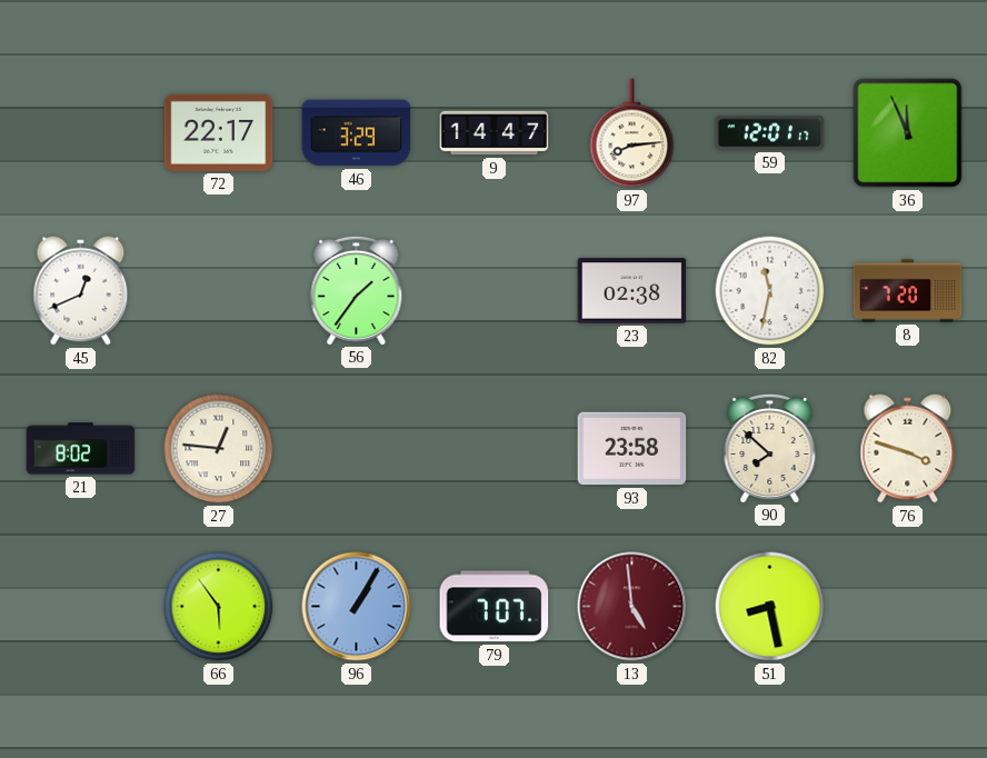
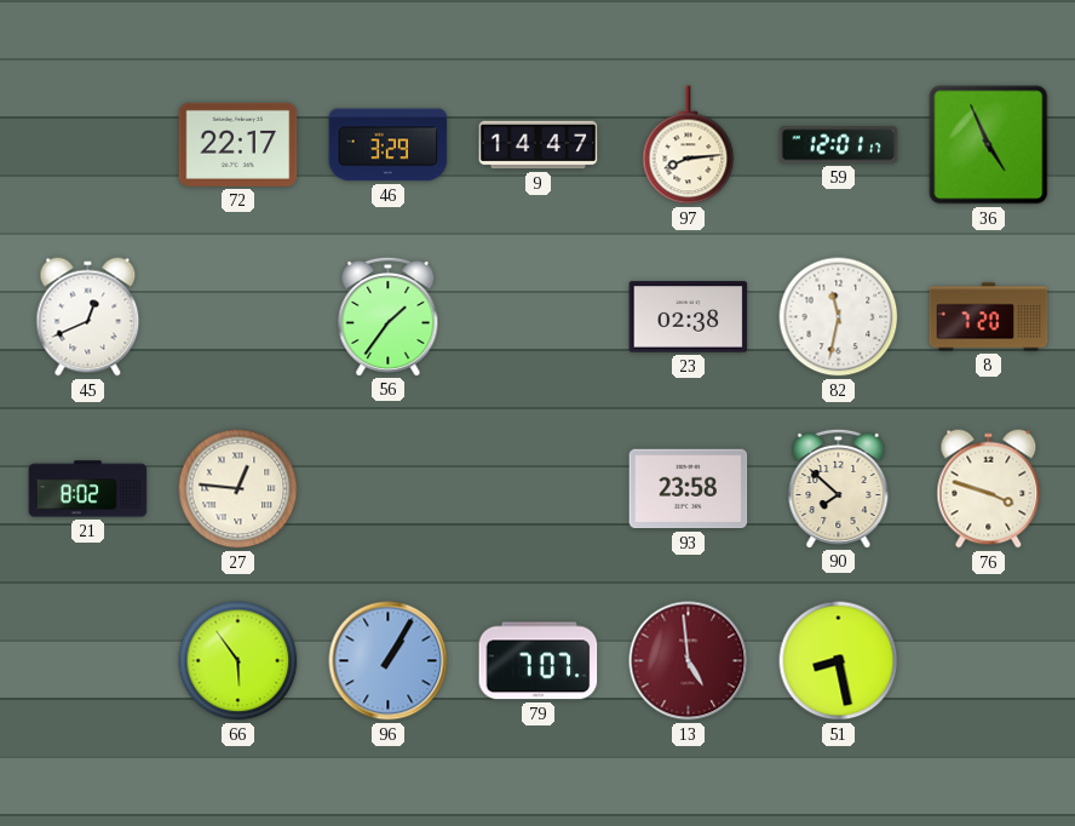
36: 11:56 -> 4:56
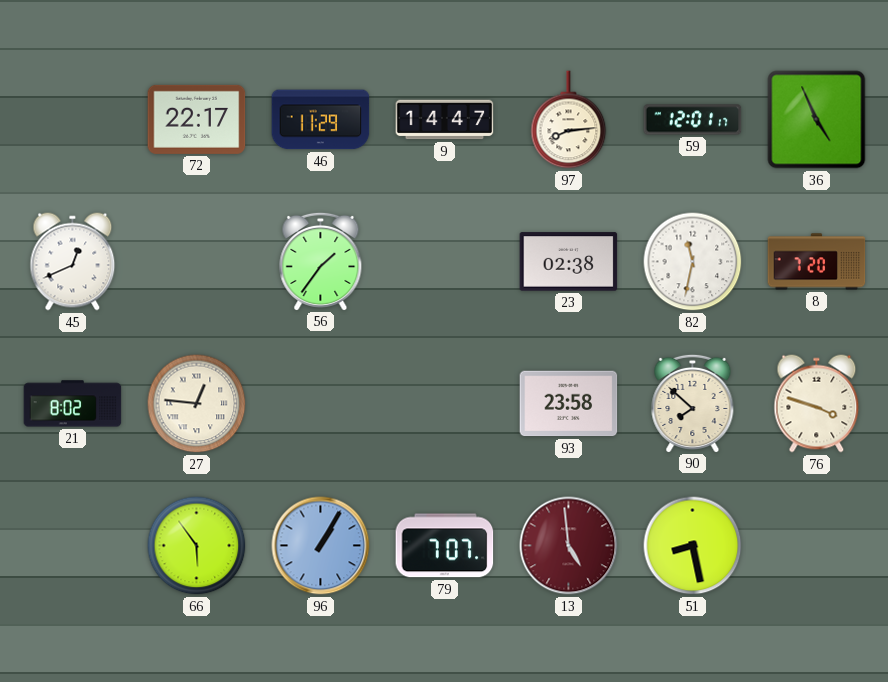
46: 3:29 -> 11:29
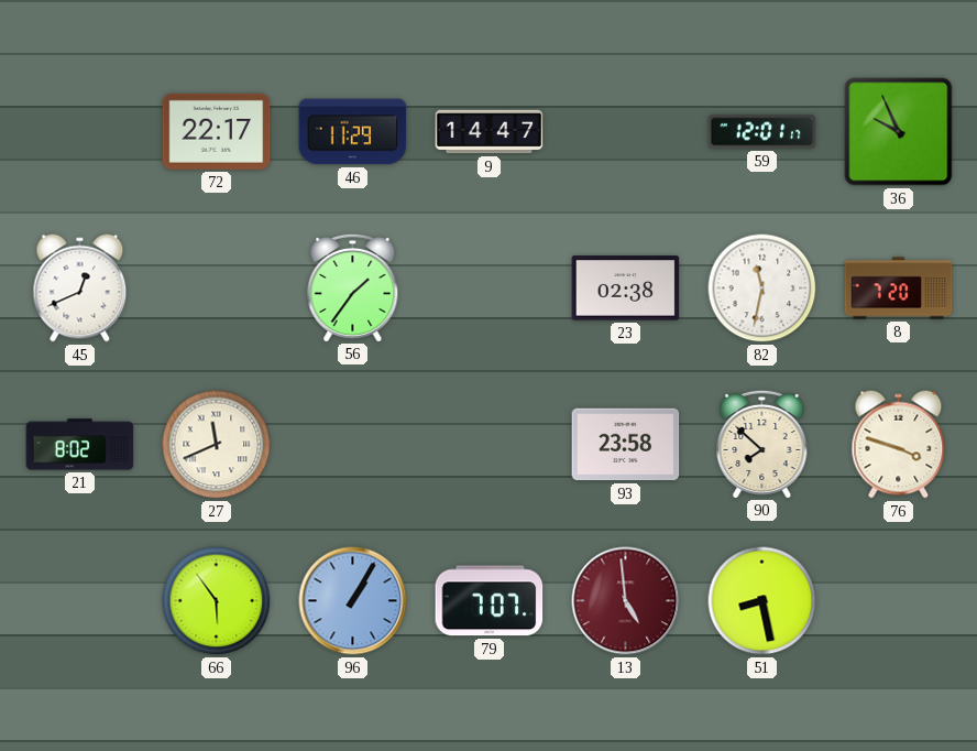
97: 8:14 -> none
36: 4:56 -> 9:56
27: 12:46 -> 11:41
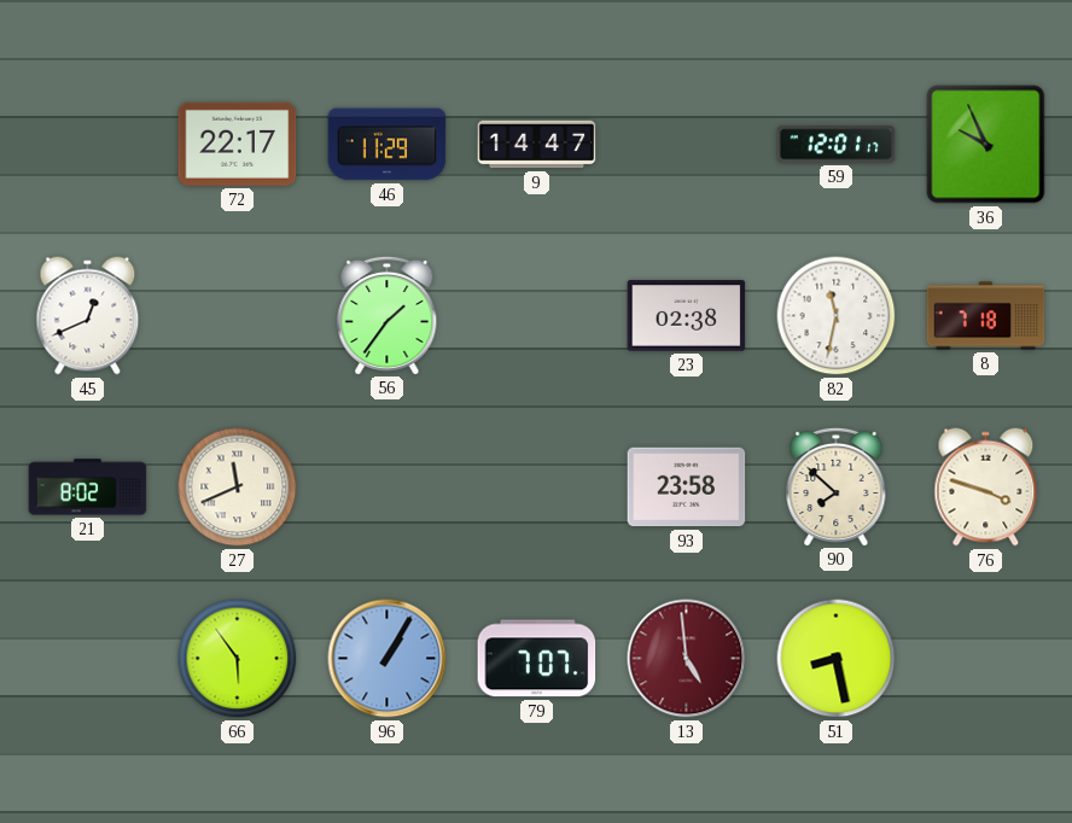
8: 7:20 -> 7:18
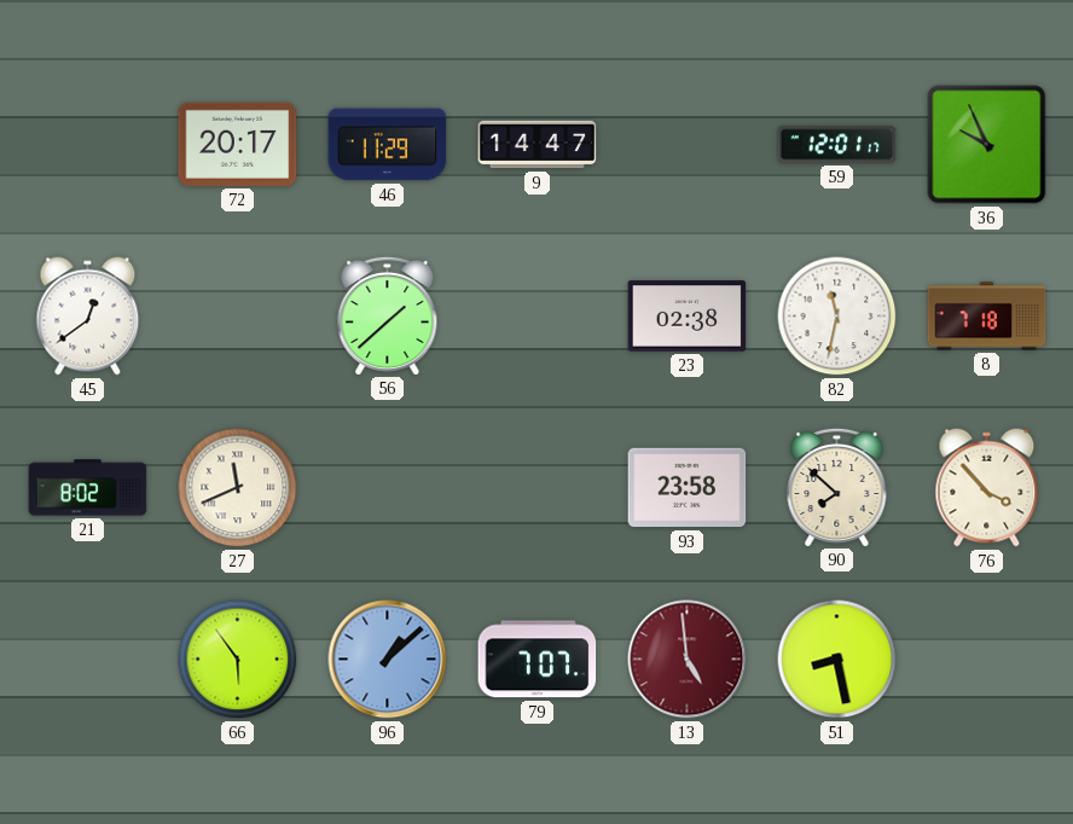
72: 22:17 -> 20:17
45: 12:41 -> 12:39
56: 1:36 -> 1:38
76: 3:48 -> 3:53
96: 1:05 -> 1:08
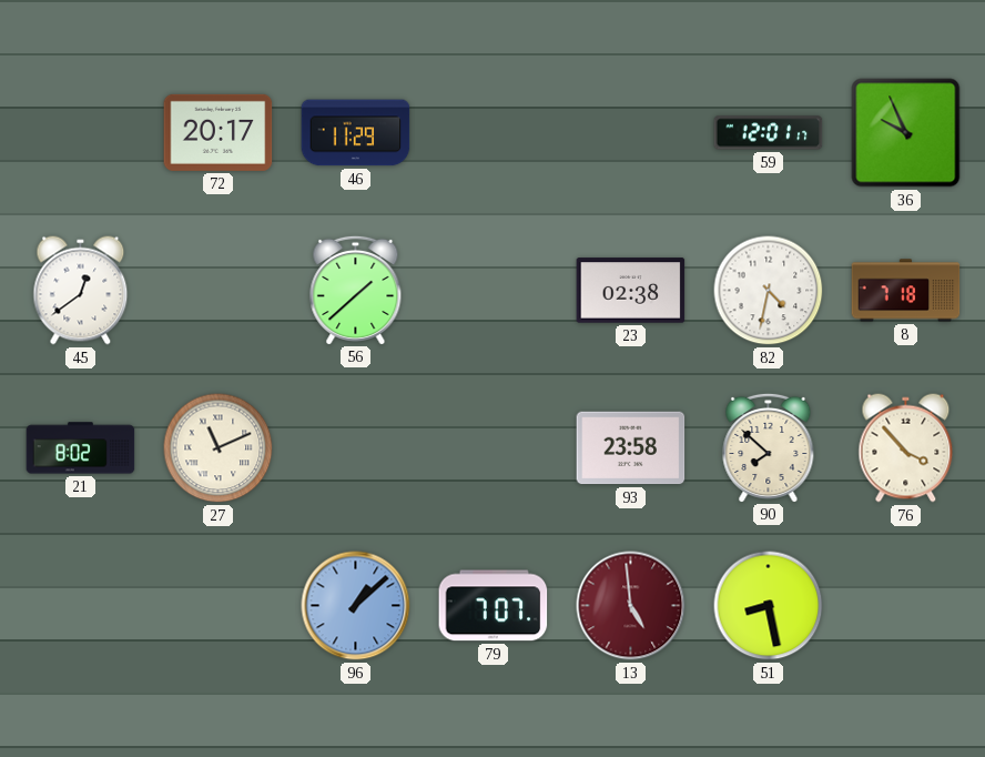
9: 14:47 -> none
82: 11:32 -> 4:32
27: 11:41 -> 11:11
66: 5:54 -> none
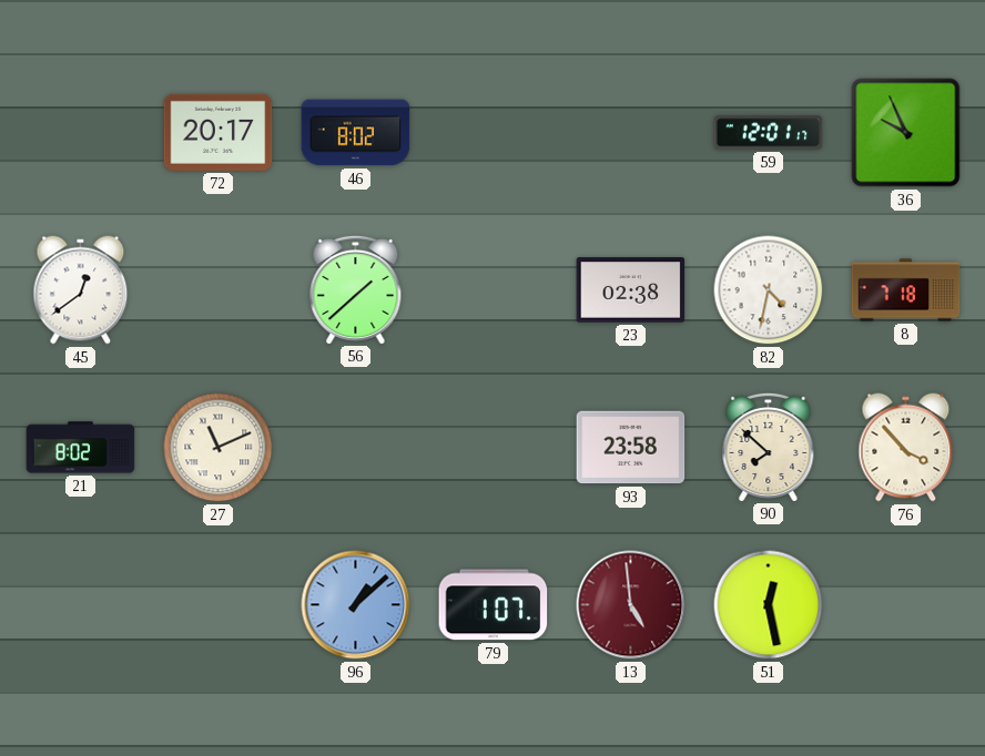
46: 11:29 -> 8:02
79: 7:07 -> 1:07
51: 8:28 -> 12:28
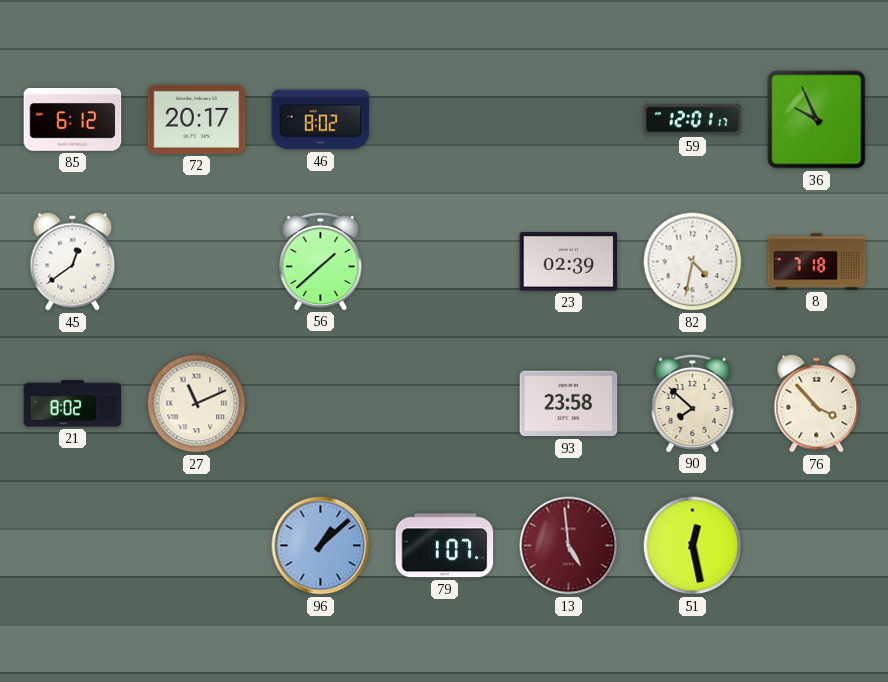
85: none -> 6:12
23: 02:38 -> 02:39
